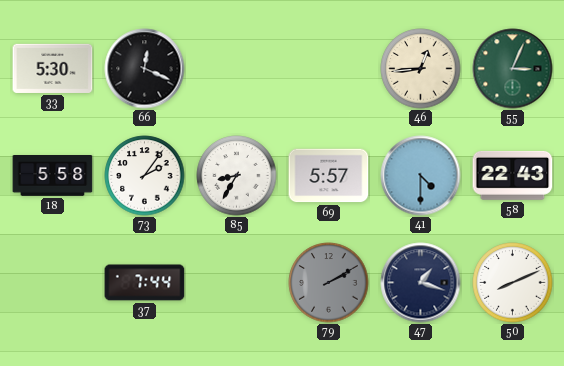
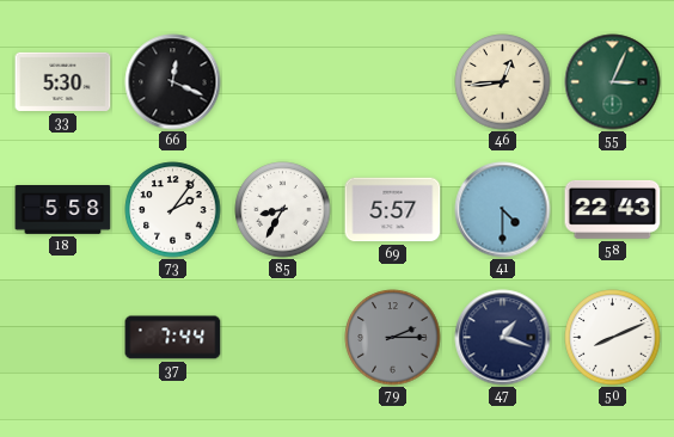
79: 2:10 -> 2:15
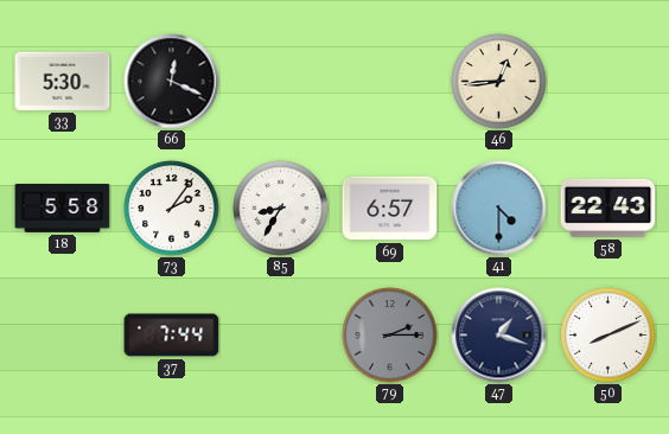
55: 3:04 -> none
69: 5:57 -> 6:57
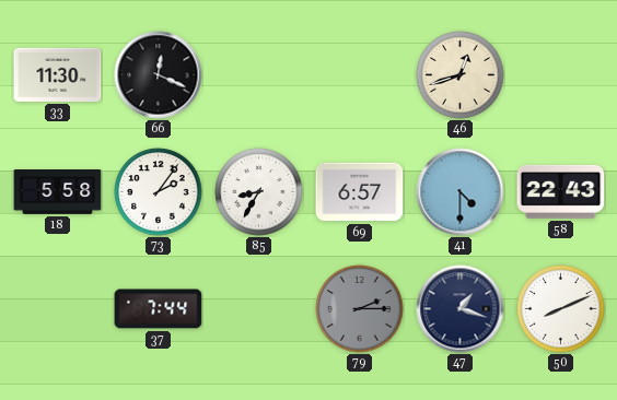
33: 5:30 -> 11:30
46: 12:44 -> 12:42
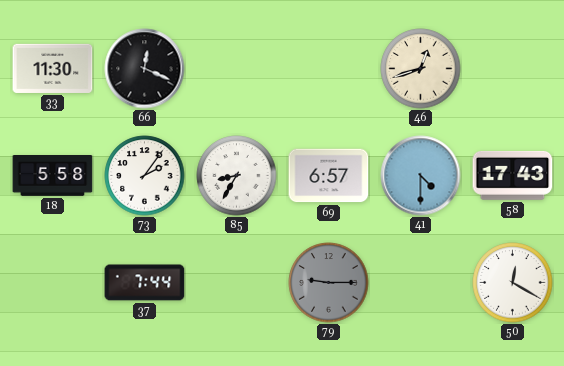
58: 22:43 -> 17:43
79: 2:15 -> 9:15
47: 1:18 -> none
50: 8:11 -> 12:20
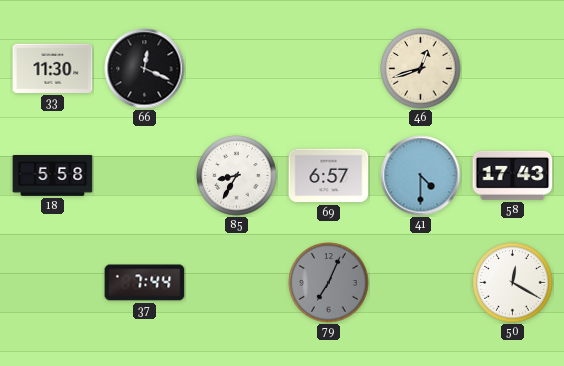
73: 2:06 -> none
79: 9:15 -> 7:04
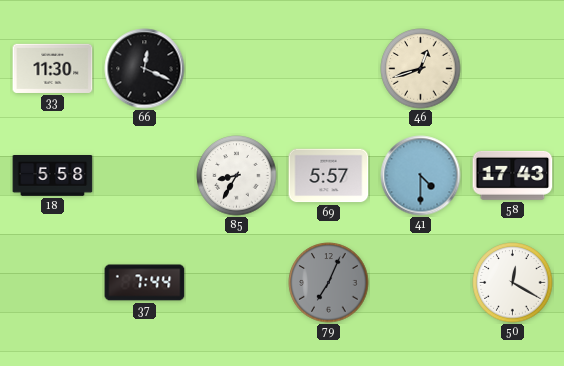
69: 6:57 -> 5:57
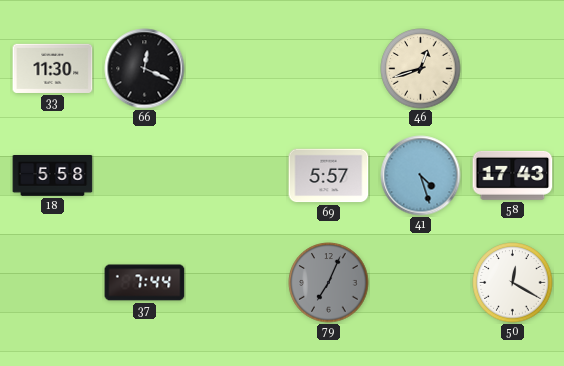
85: 8:35 -> none
41: 4:30 -> 4:27
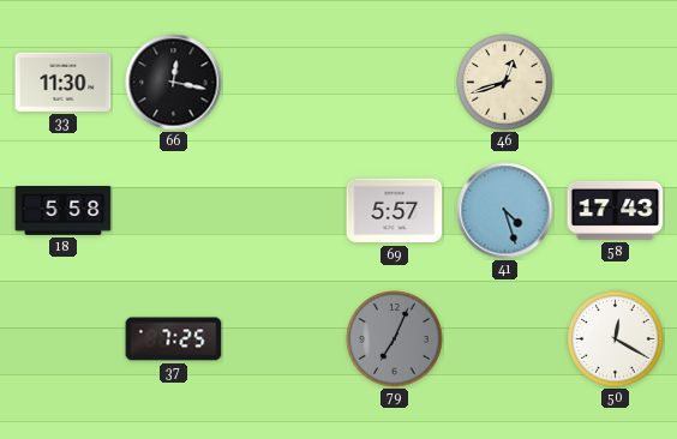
66: 12:19 -> 12:17
37: 7:44 -> 7:25
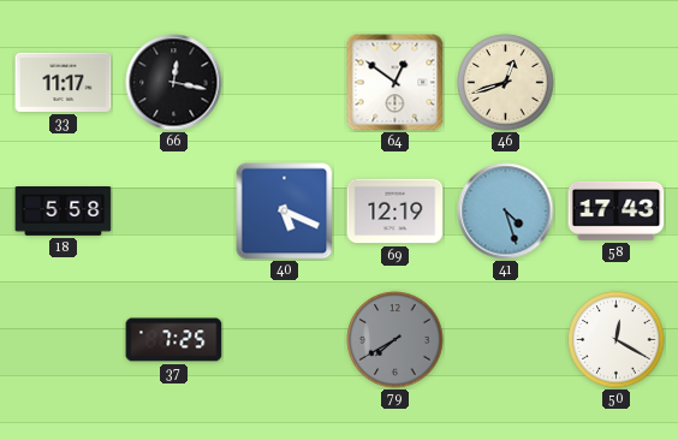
33: 11:30 -> 11:17
64: none -> 12:51
40: none -> 5:19
69: 5:57 -> 12:19
79: 7:04 -> 7:40
